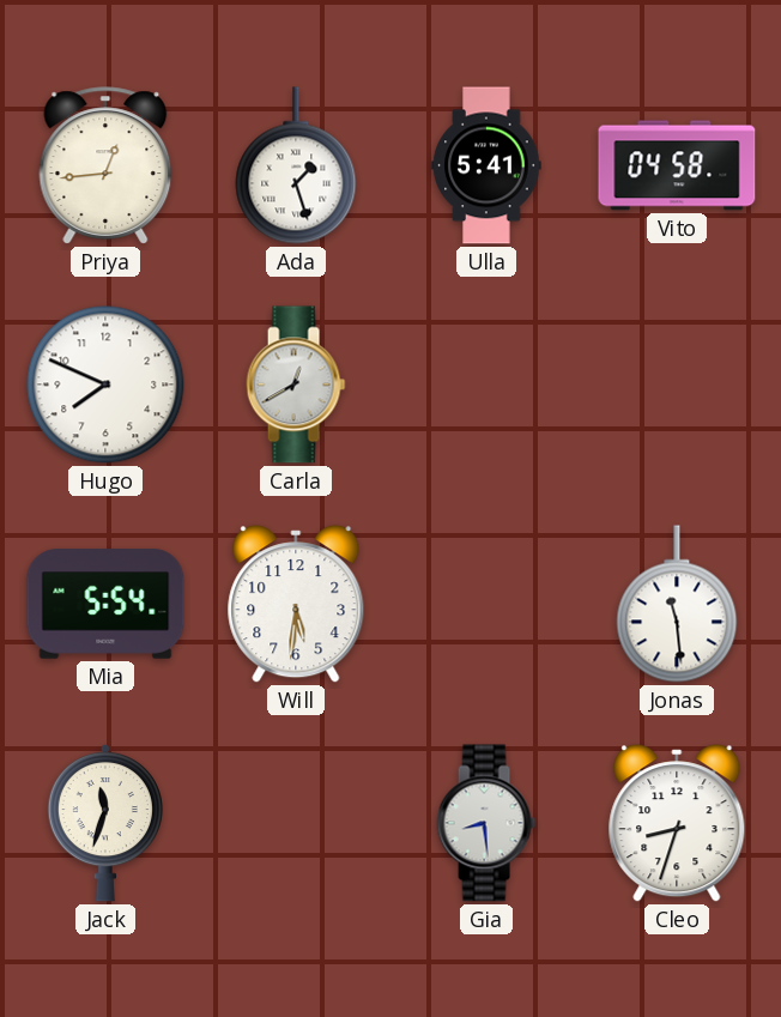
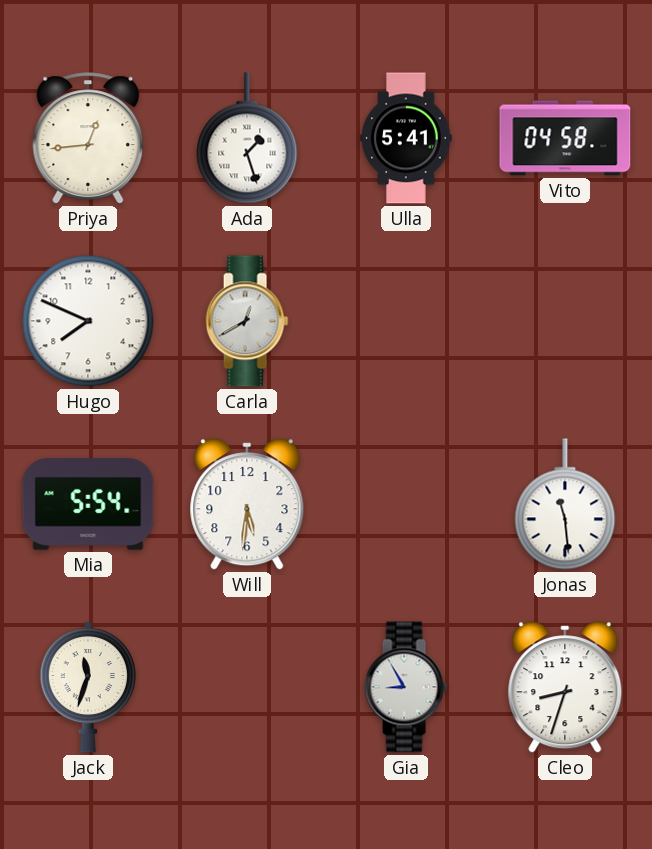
Gia: 8:29 -> 8:55
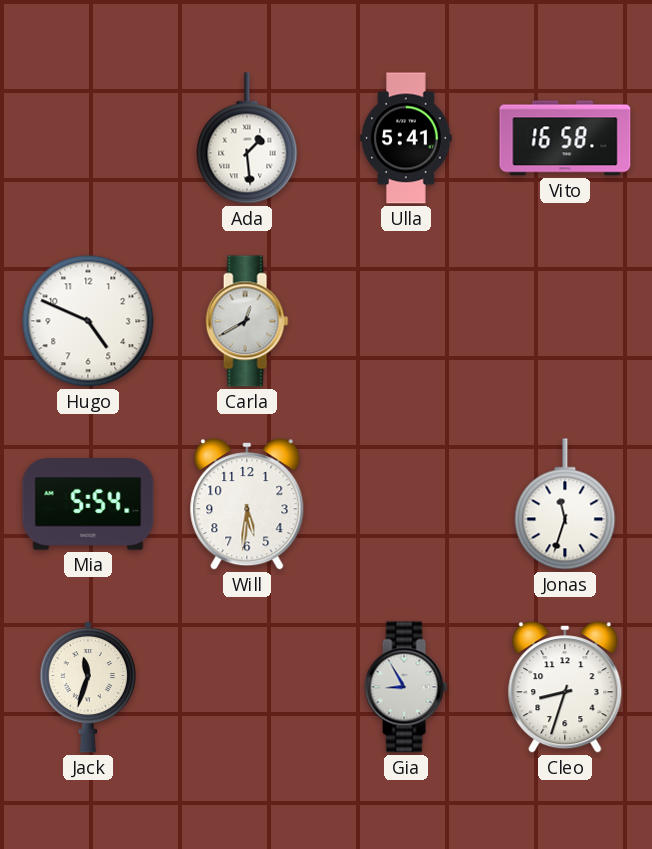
Priya: 12:44 -> none
Ada: 1:27 -> 1:29
Vito: 04:58 -> 16:58
Hugo: 7:49 -> 4:49
Jonas: 11:29 -> 11:33
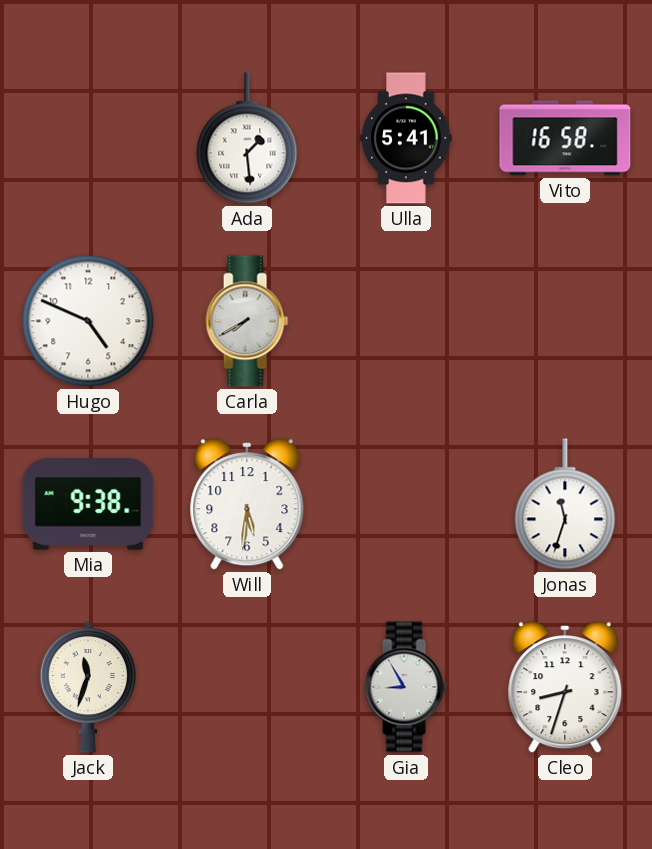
Carla: 12:40 -> 7:40
Mia: 5:54 -> 9:38
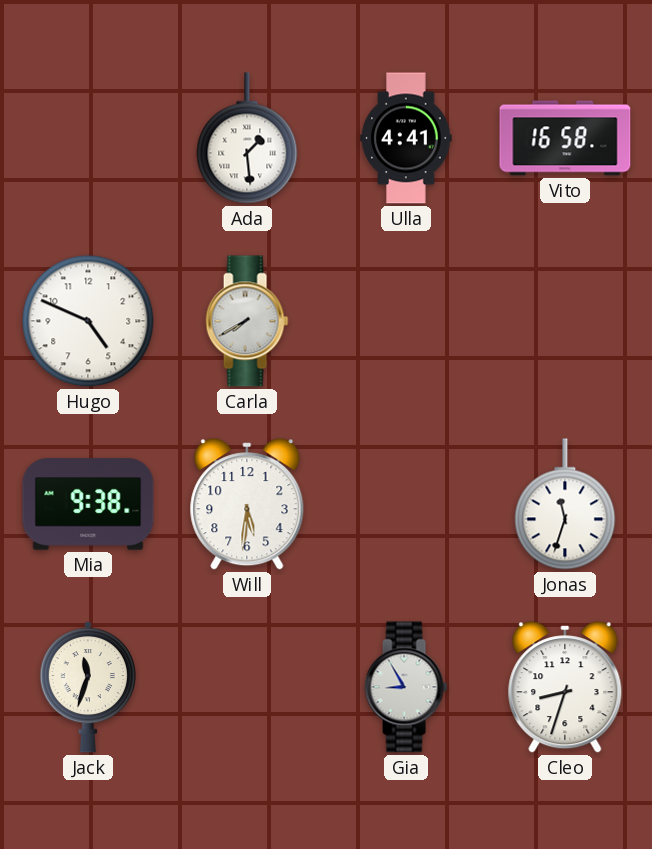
Ulla: 5:41 -> 4:41
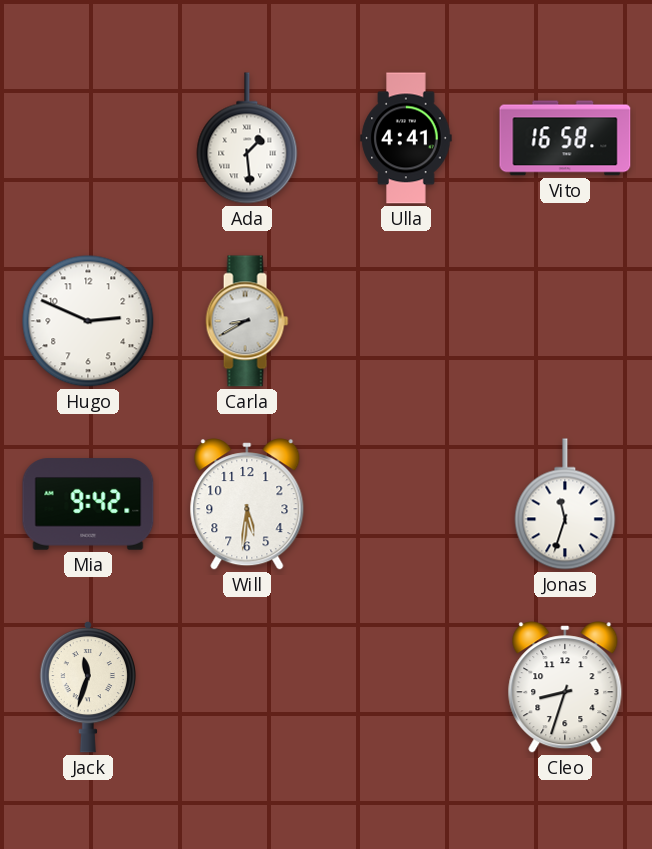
Hugo: 4:49 -> 2:49
Carla: 7:40 -> 8:40
Mia: 9:38 -> 9:42
Gia: 8:55 -> none
